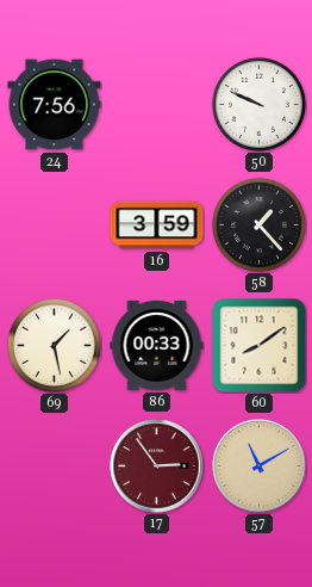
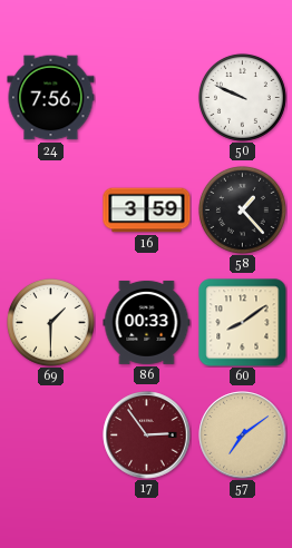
69: 1:28 -> 1:30
57: 11:10 -> 7:09
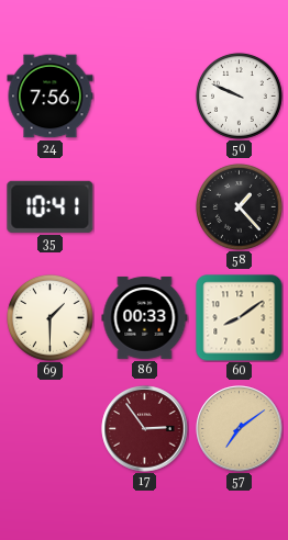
35: none -> 10:41
16: 3:59 -> none
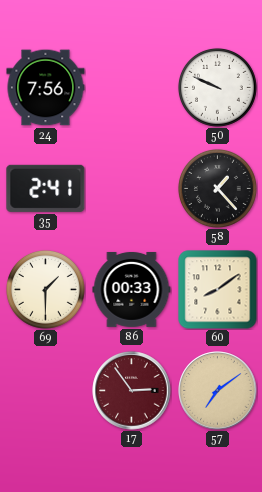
35: 10:41 -> 2:41
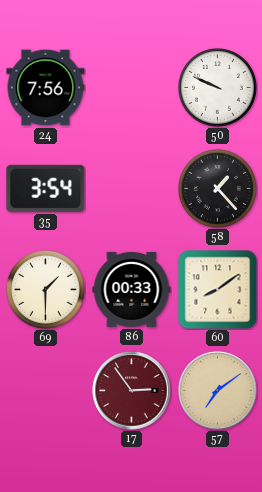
35: 2:41 -> 3:54
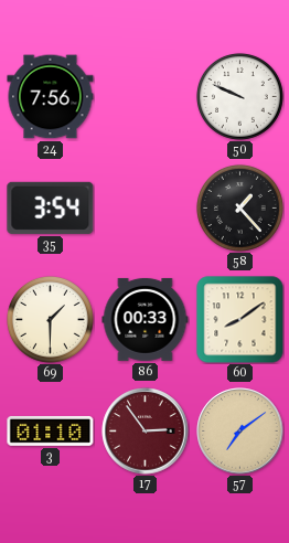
3: none -> 01:10
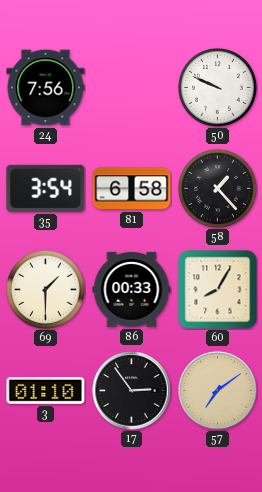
81: none -> 6:58
60: 8:09 -> 8:05
17 dial: burgundy -> black
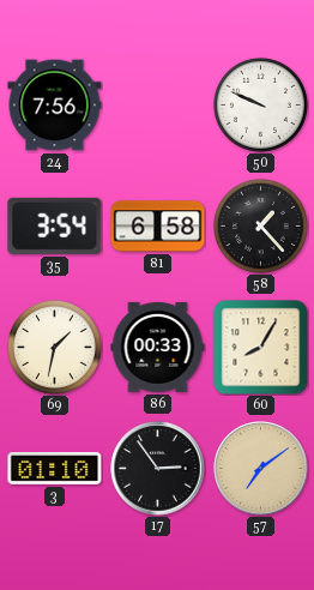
69: 1:30 -> 1:32
